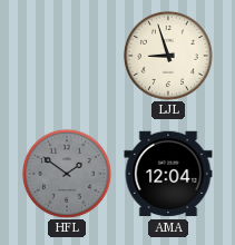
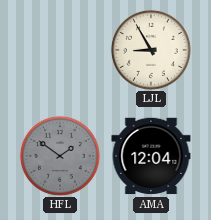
LJL: 8:57 -> 8:55
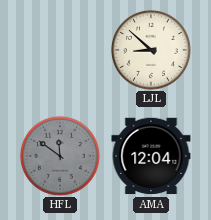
LJL: 8:55 -> 8:52
HFL: 1:51 -> 11:51
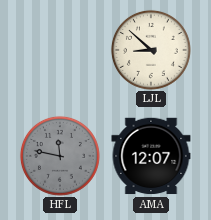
HFL: 11:51 -> 11:47
AMA: 12:04 -> 12:07
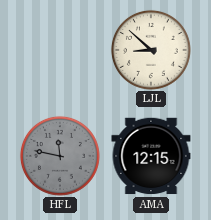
AMA: 12:07 -> 12:15
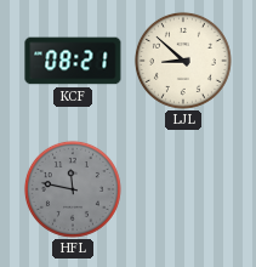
KCF: none -> 08:21
AMA: 12:15 -> none
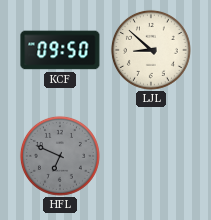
KCF: 08:21 -> 09:50
HFL: 11:47 -> 6:49
